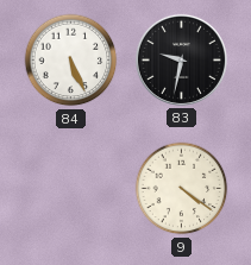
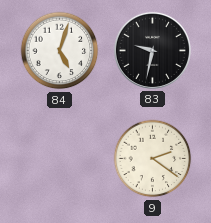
84: 5:26 -> 5:03
9: 4:21 -> 2:21
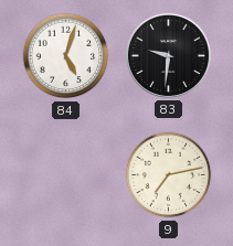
83: 9:32 -> 9:31
9: 2:21 -> 7:13
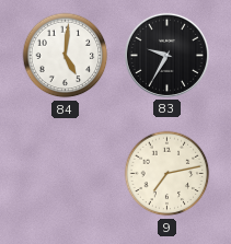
84: 5:03 -> 5:01
83: 9:31 -> 9:35
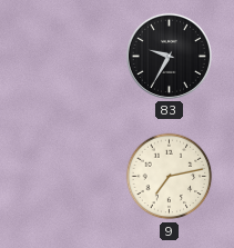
84: 5:01 -> none
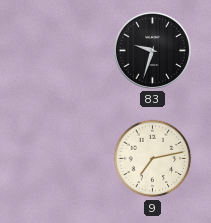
83: 9:35 -> 9:33
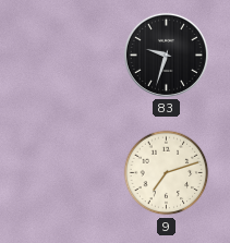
9: 7:13 -> 7:12
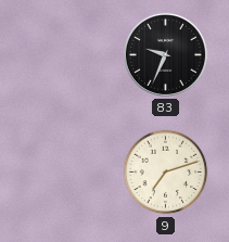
83: 9:33 -> 9:34
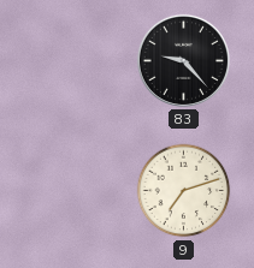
83: 9:34 -> 9:23
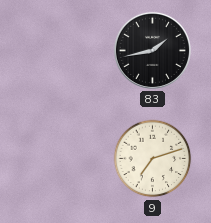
83: 9:23 -> 1:43
